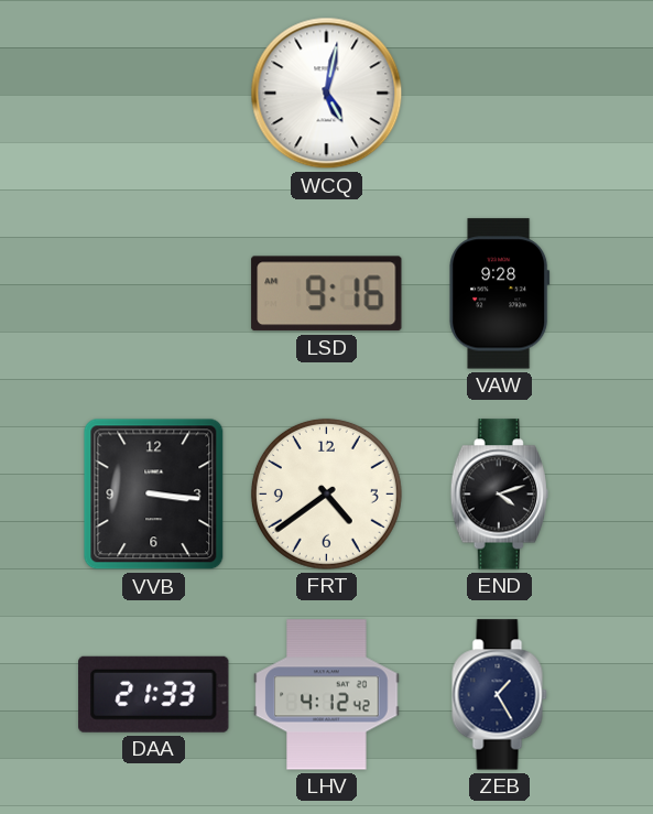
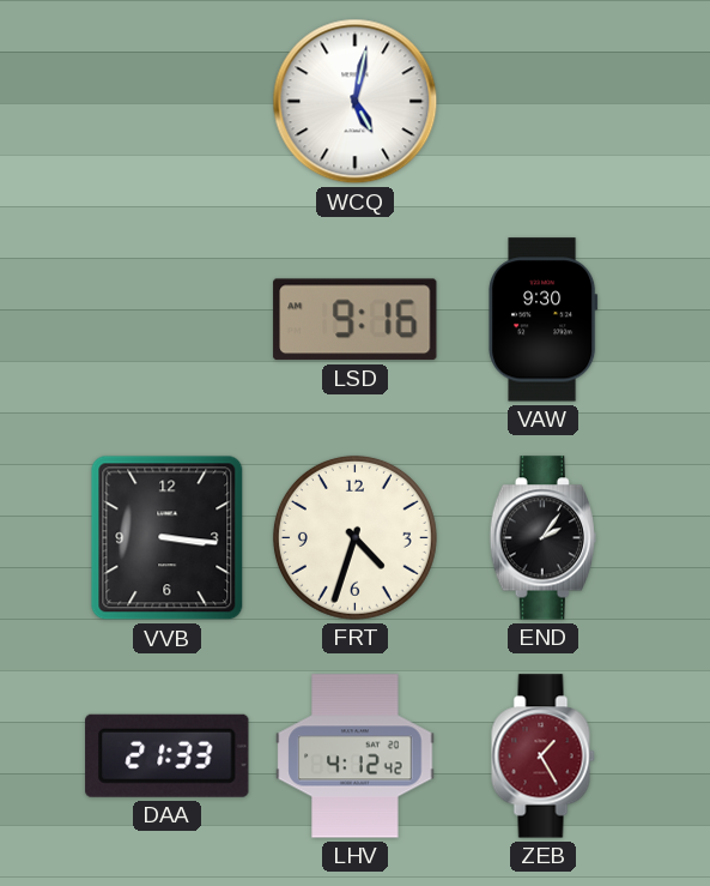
VAW: 9:28 -> 9:30
FRT: 4:39 -> 4:33
END: 4:12 -> 2:06
ZEB dial: navy -> burgundy
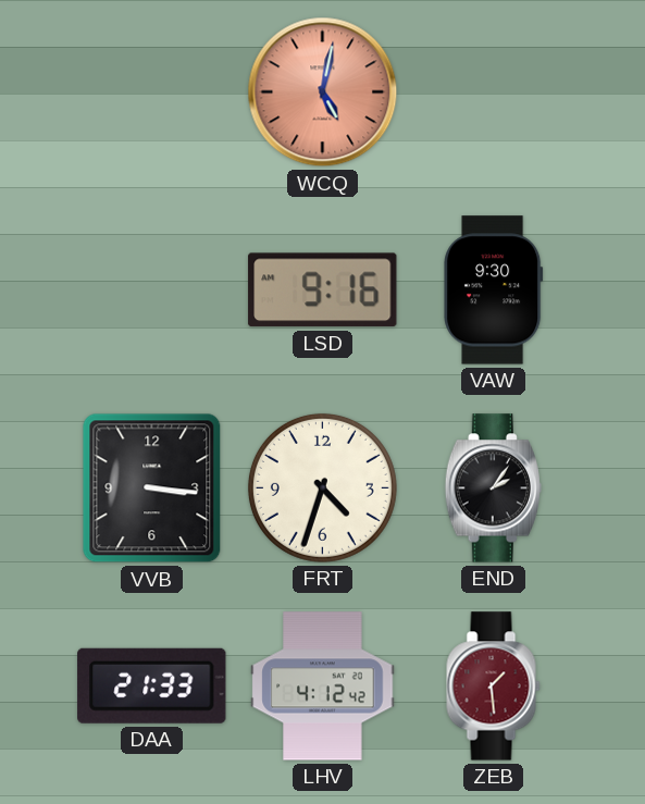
WCQ dial: white -> salmon
ZEB: 1:25 -> 1:29
